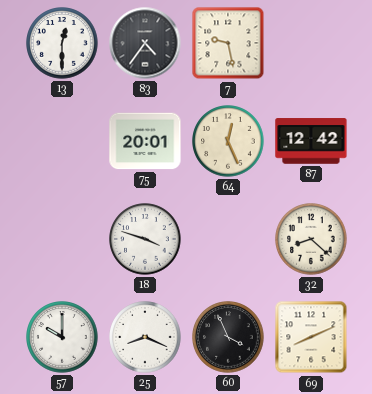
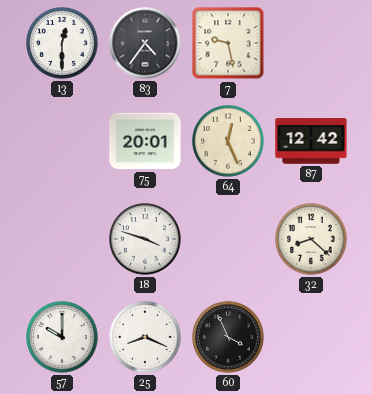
69: 8:11 -> none
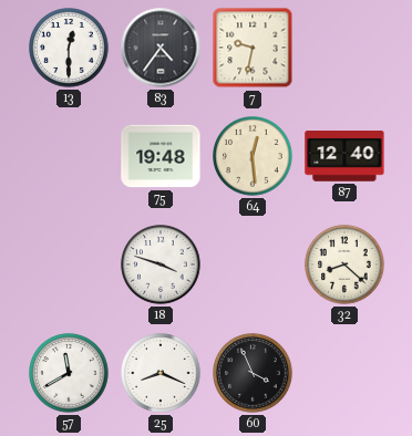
7: 9:28 -> 9:32
75: 20:01 -> 19:48
64: 12:26 -> 12:29
87: 12:42 -> 12:40
57: 10:00 -> 11:40
